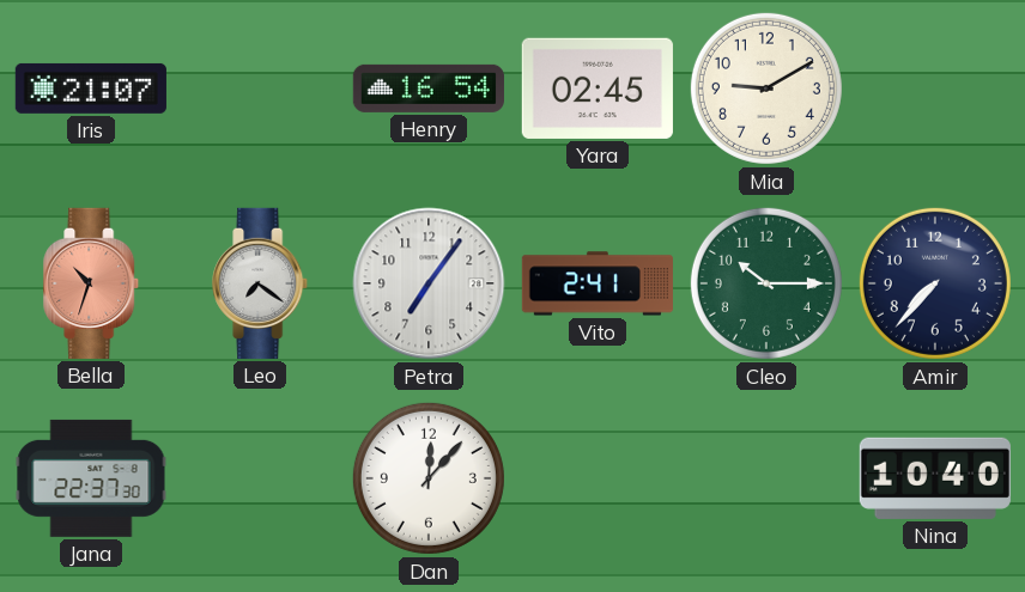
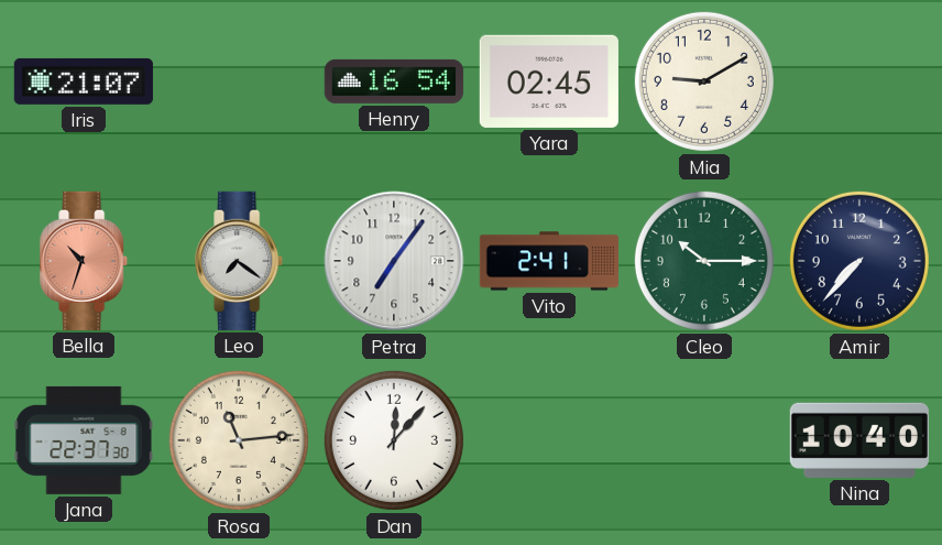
Rosa: none -> 11:14
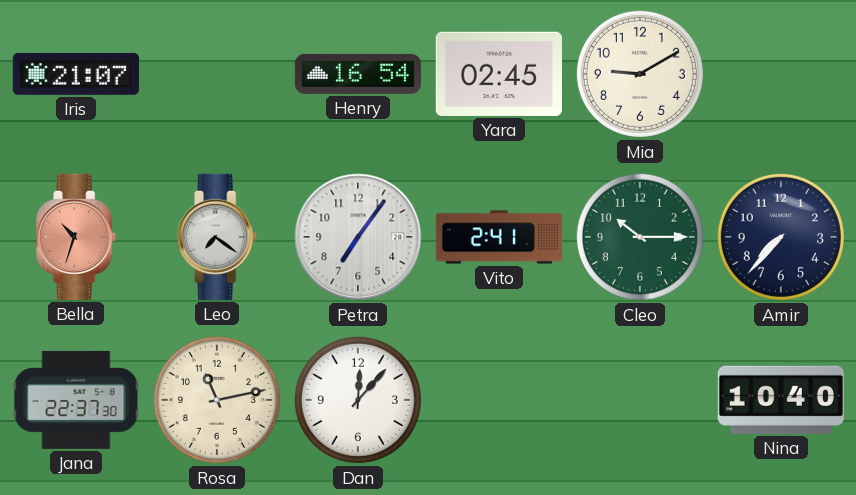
Rosa: 11:14 -> 11:13
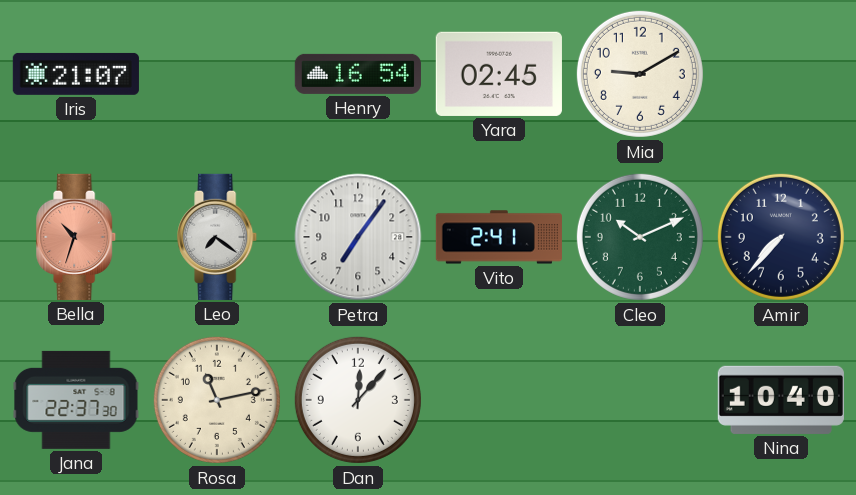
Cleo: 10:15 -> 10:11
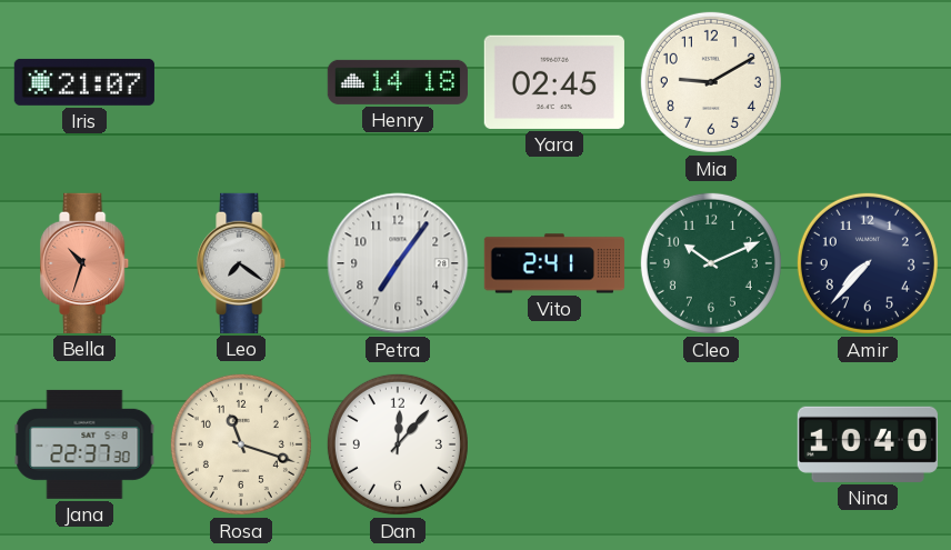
Henry: 16:54 -> 14:18
Rosa: 11:13 -> 11:18
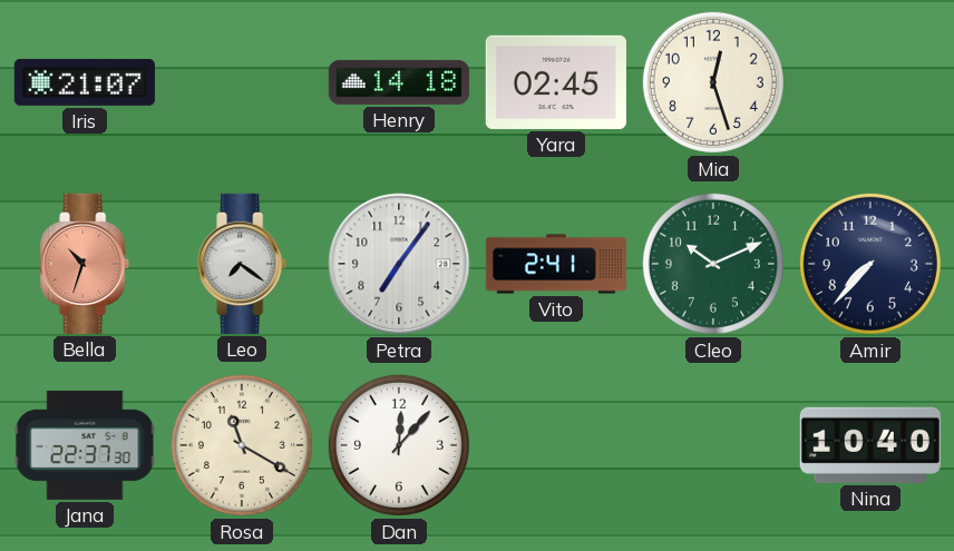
Mia: 9:10 -> 12:27
Rosa: 11:18 -> 11:20
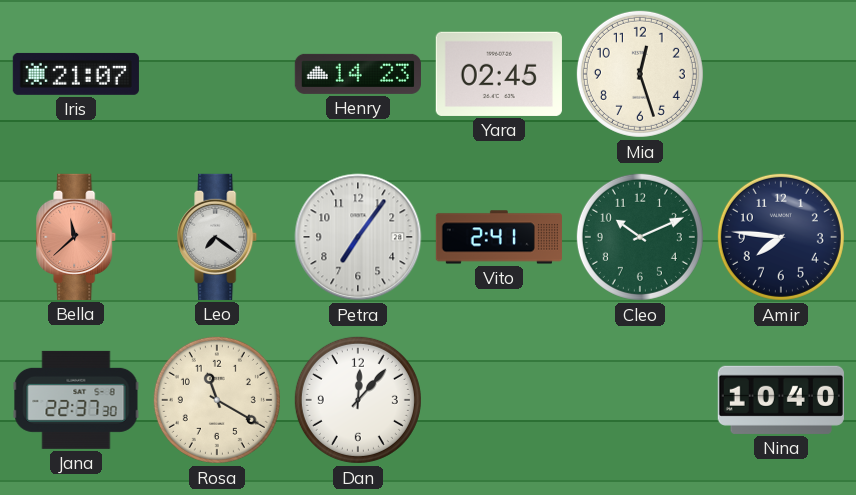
Henry: 14:18 -> 14:23
Bella: 10:33 -> 11:38
Amir: 7:37 -> 7:46
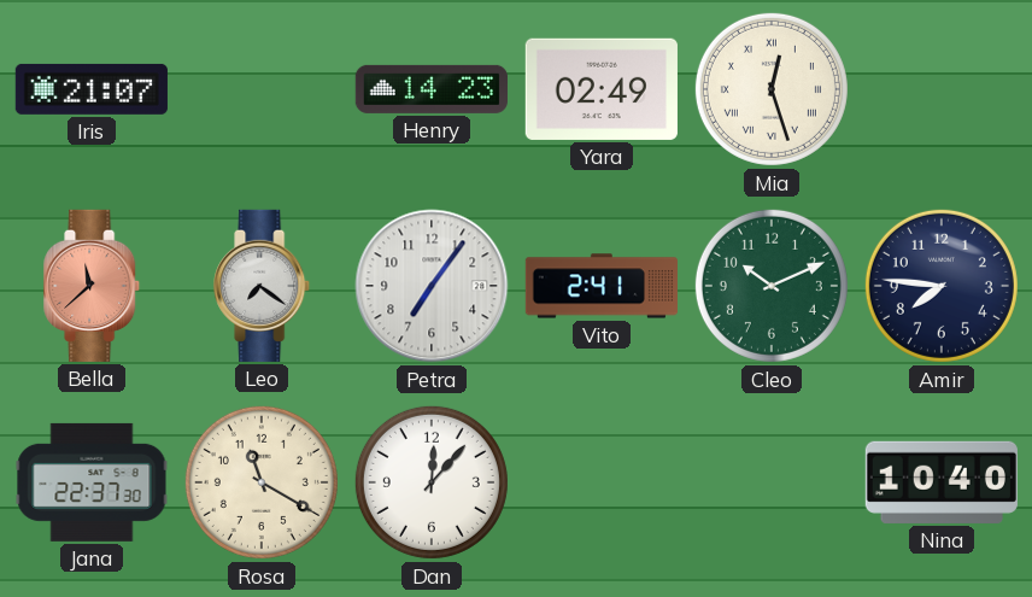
Yara: 02:45 -> 02:49
Mia numerals: Arabic -> Roman
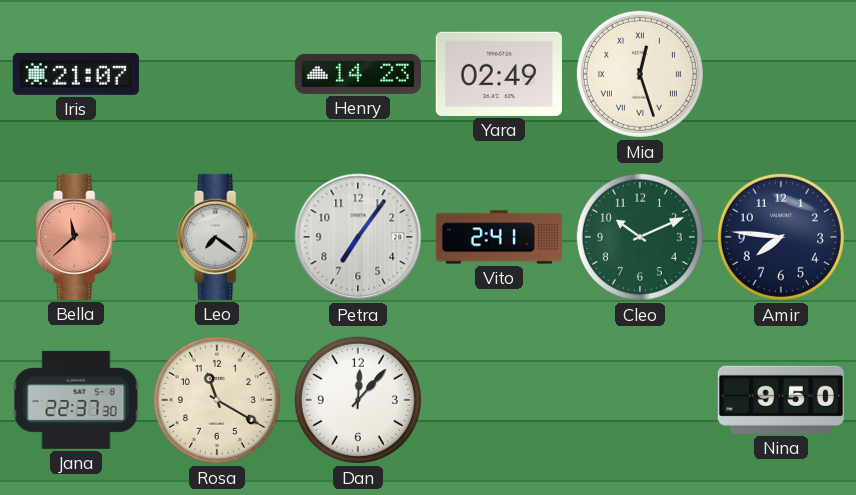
Nina: 10:40 -> 9:50
